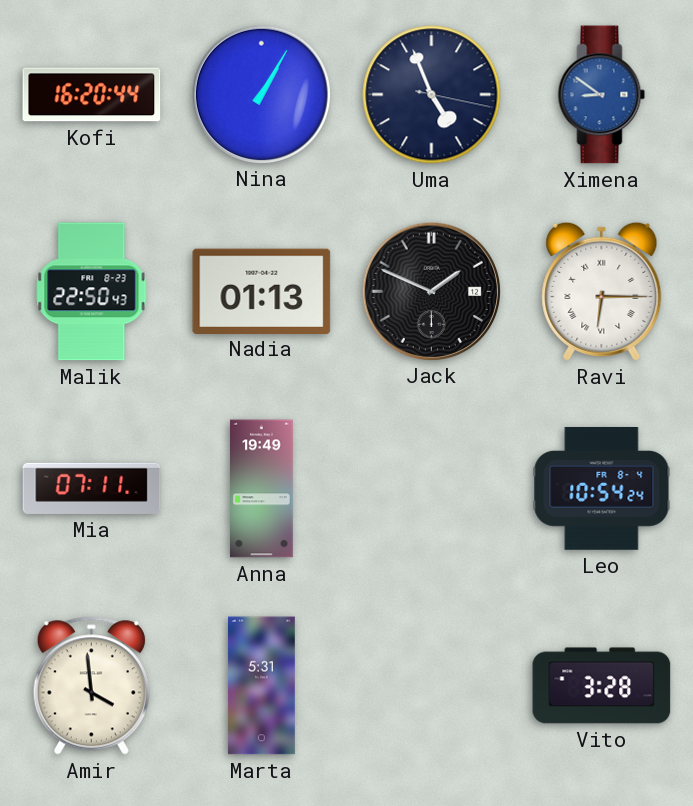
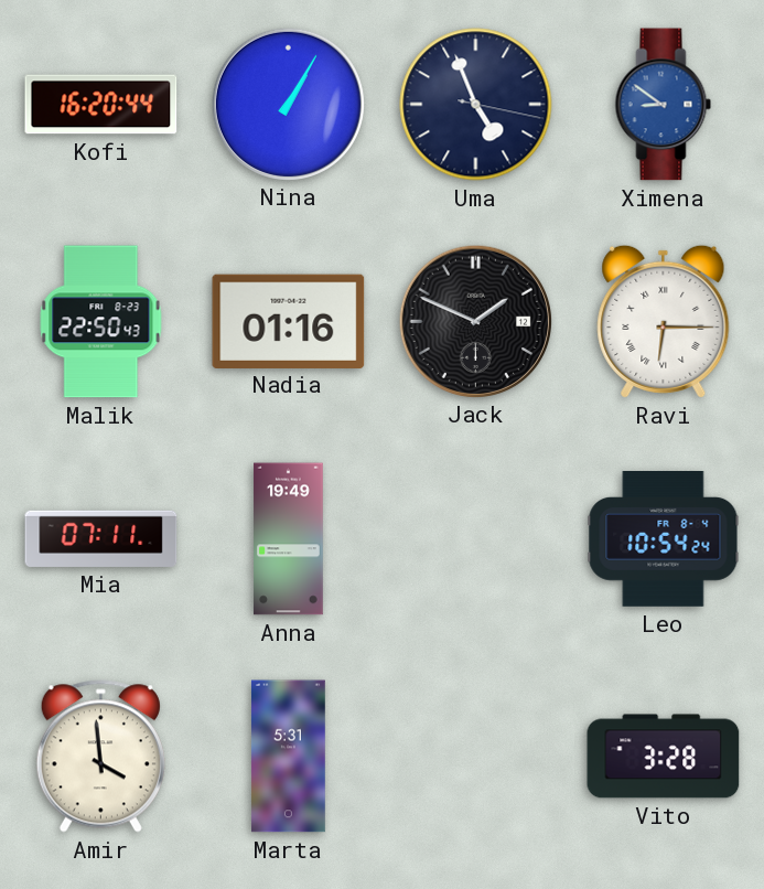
Nadia: 01:13 -> 01:16
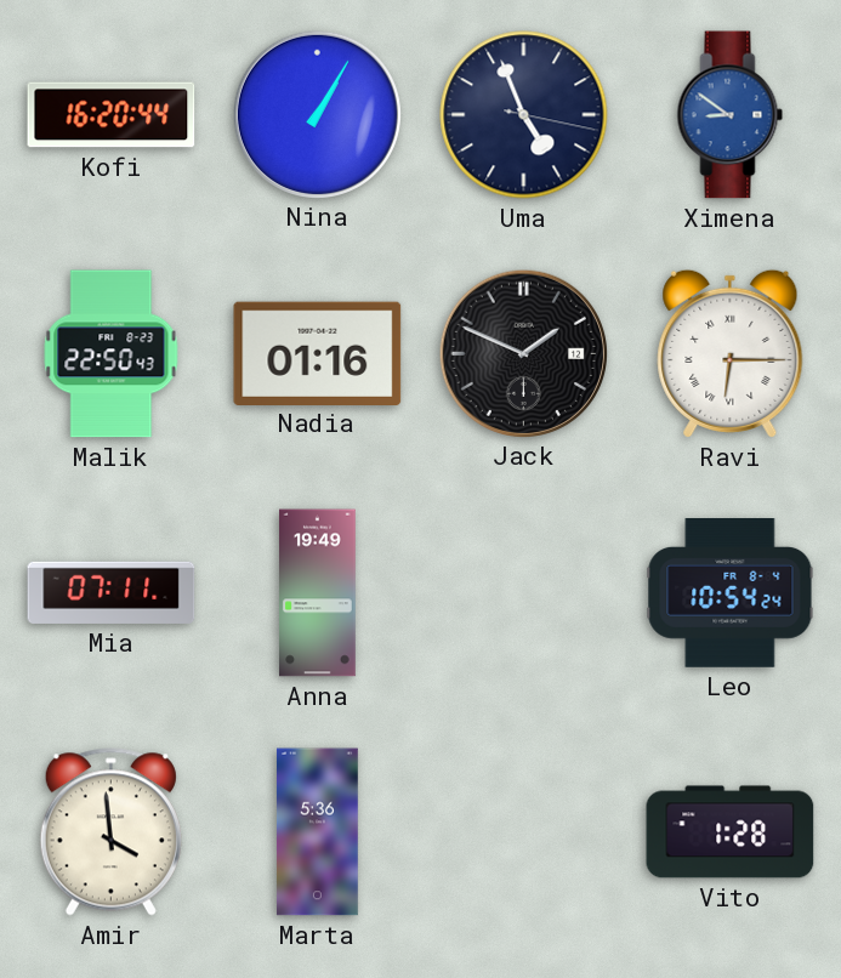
Marta: 5:31 -> 5:36
Vito: 3:28 -> 1:28
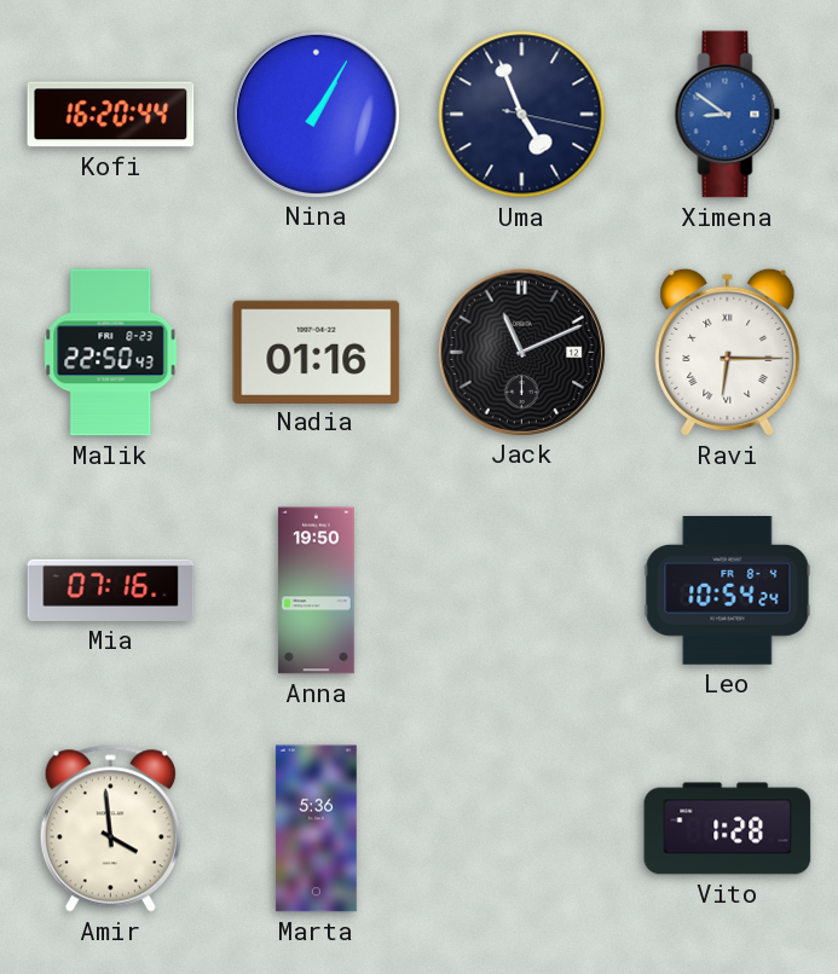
Jack: 1:49 -> 11:11
Mia: 07:11 -> 07:16
Anna: 19:49 -> 19:50
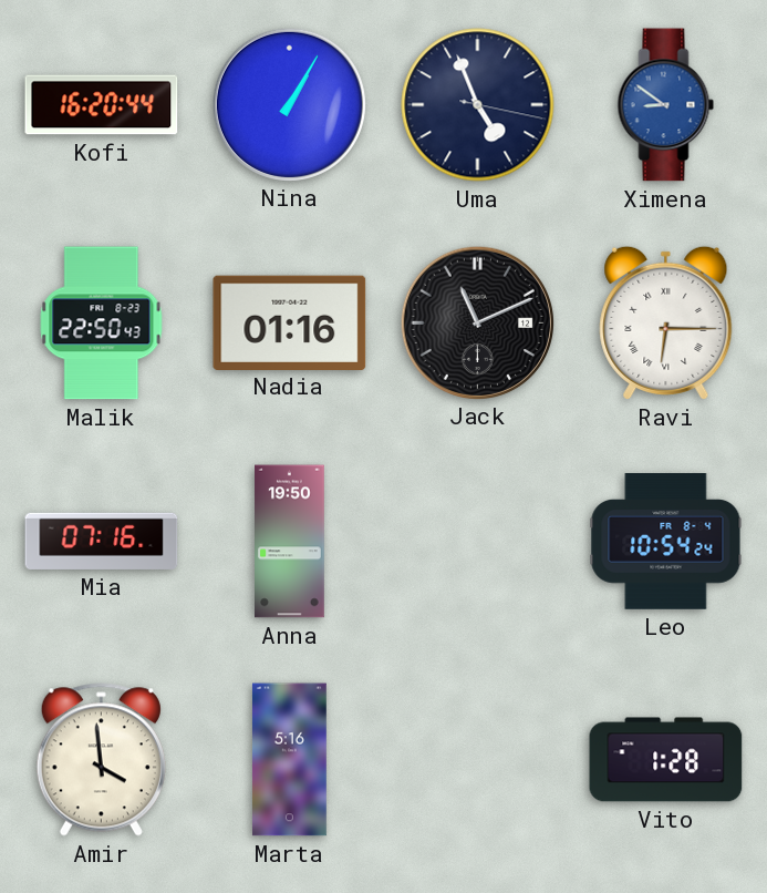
Marta: 5:36 -> 5:16
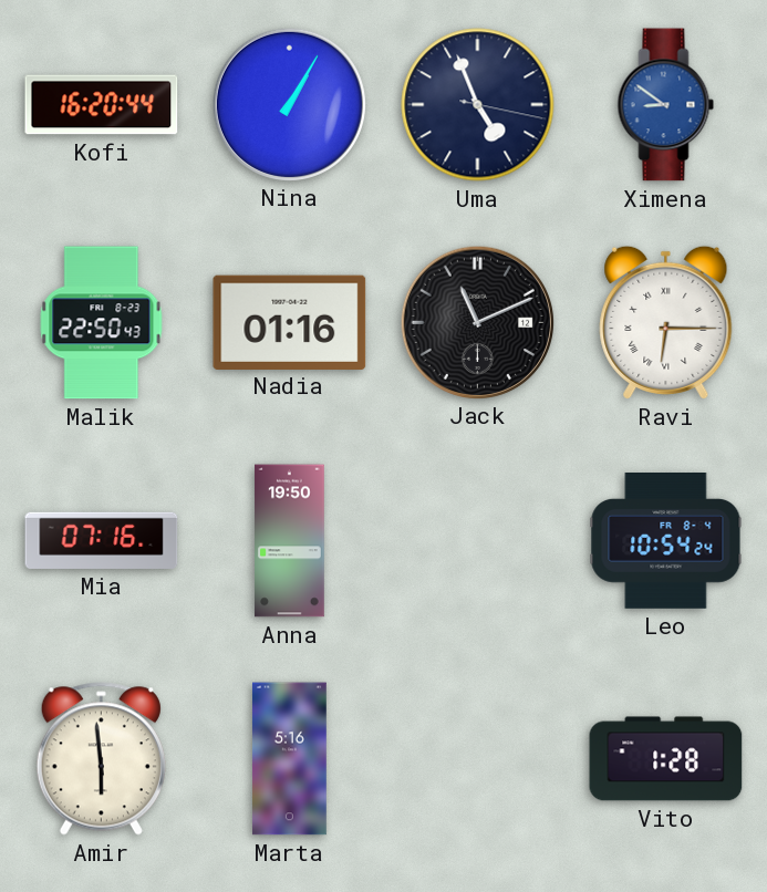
Amir: 3:59 -> 5:59
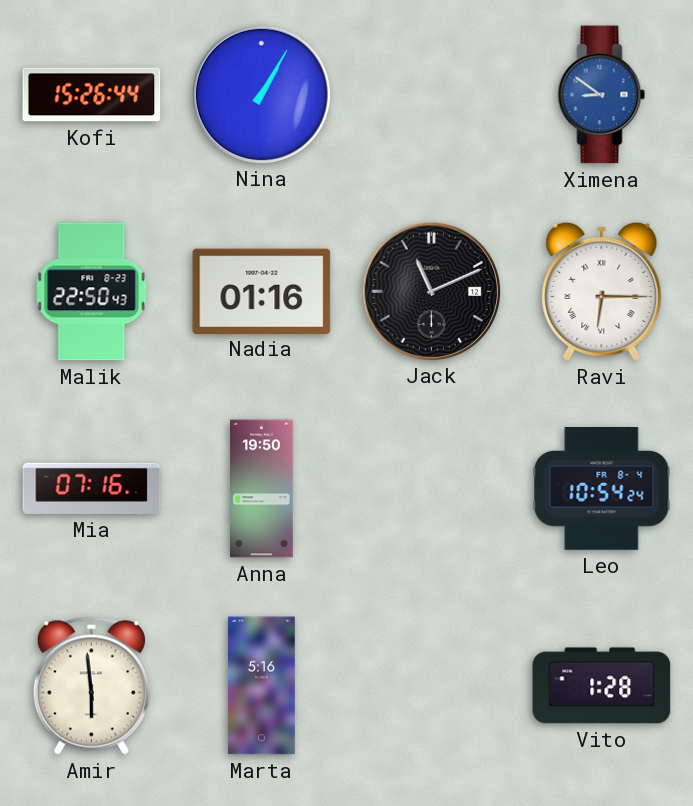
Kofi: 16:20 -> 15:26
Uma: 4:56 -> none
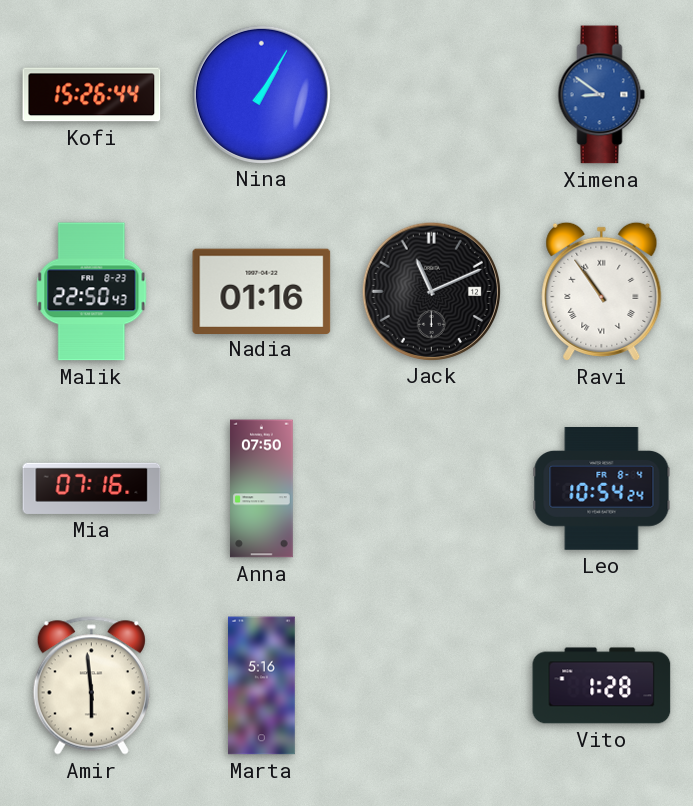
Ravi: 6:15 -> 10:54
Anna: 19:50 -> 07:50
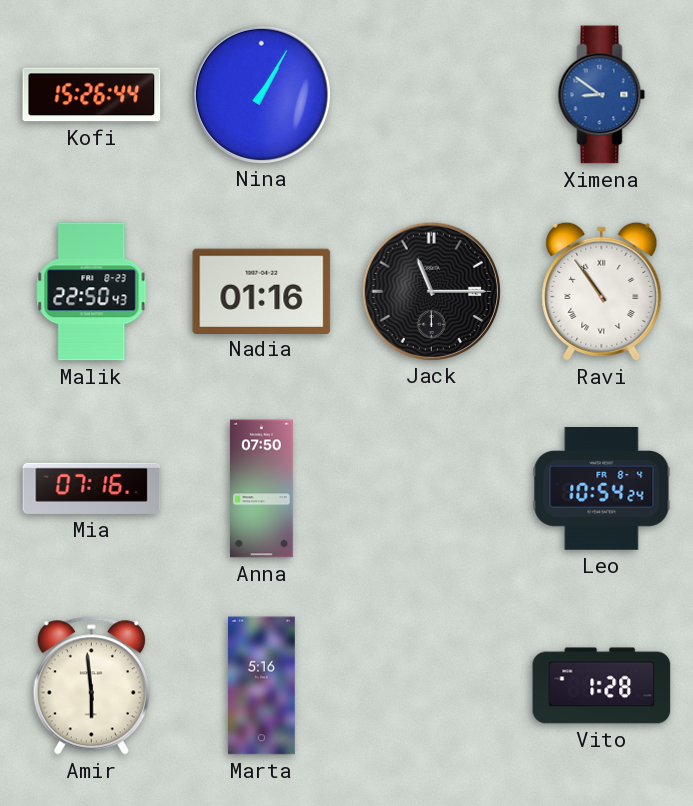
Jack: 11:11 -> 11:15
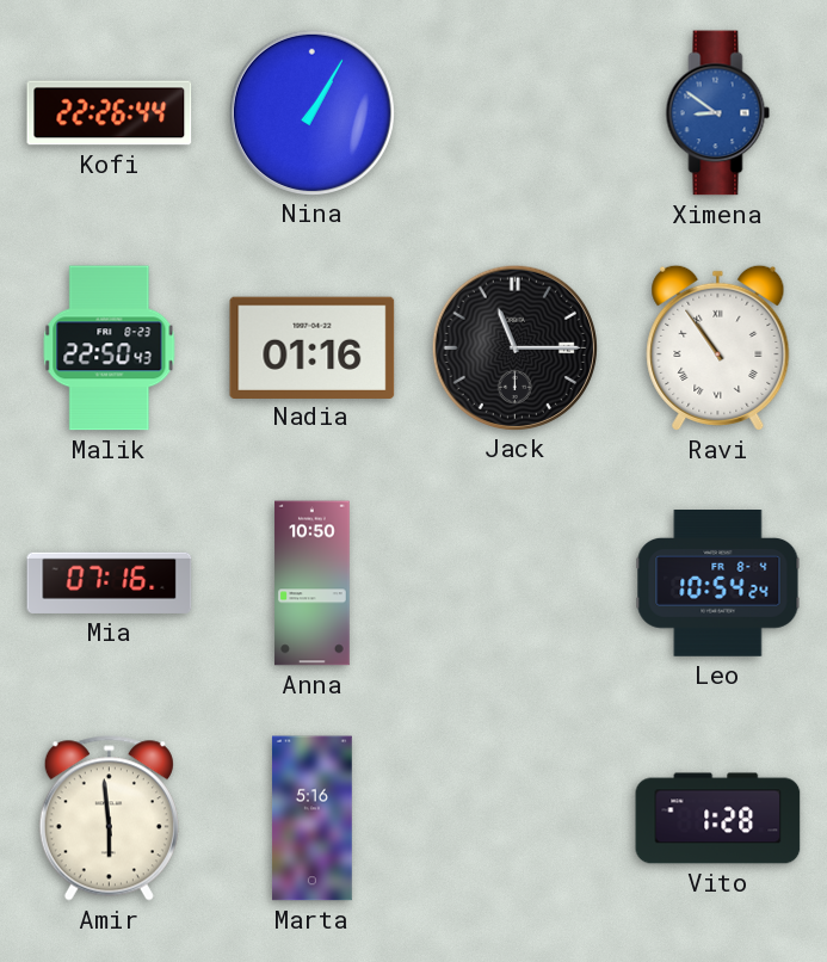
Kofi: 15:26 -> 22:26
Anna: 07:50 -> 10:50
